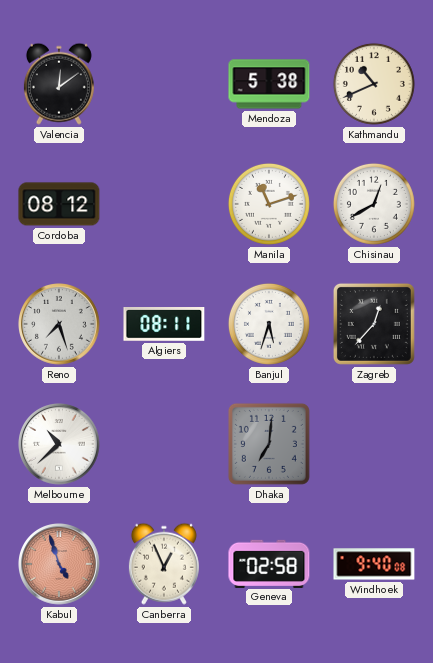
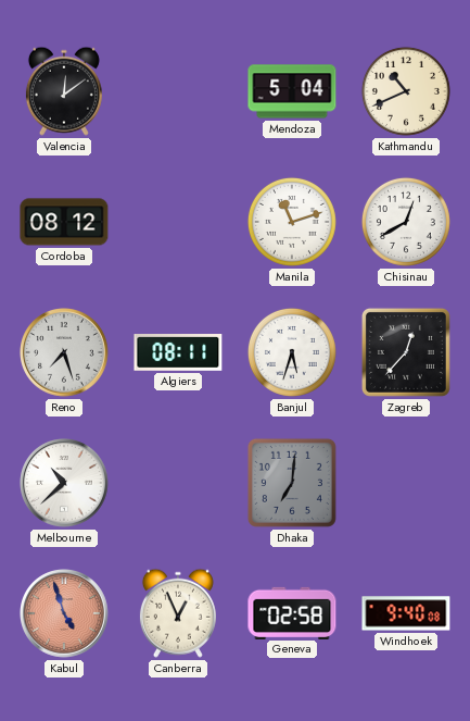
Mendoza: 5:38 -> 5:04
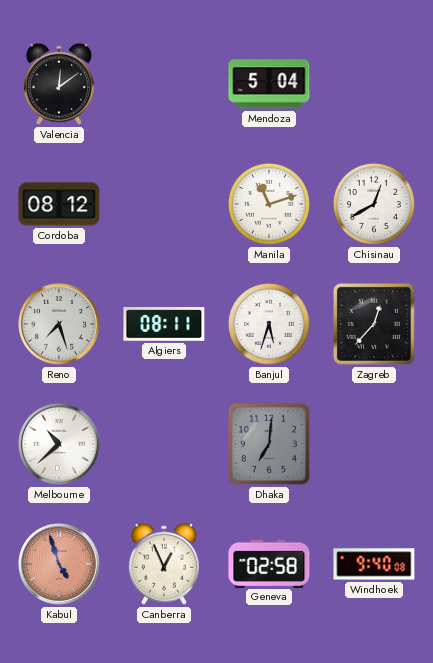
Kathmandu: 10:41 -> none
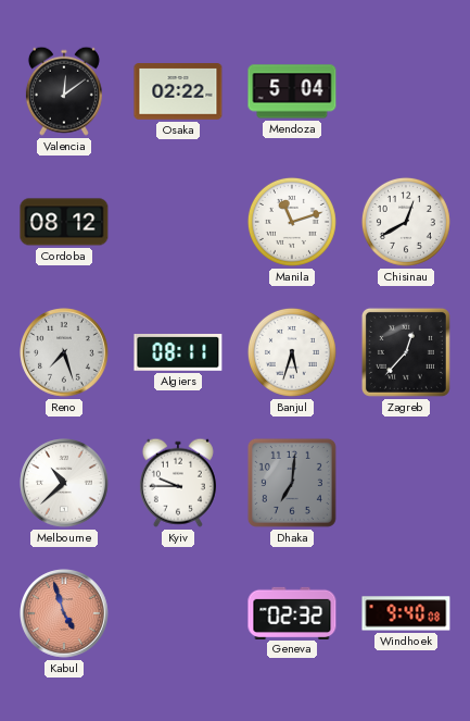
Osaka: none -> 02:22
Kyiv: none -> 9:45
Canberra: 12:56 -> none
Geneva: 02:58 -> 02:32
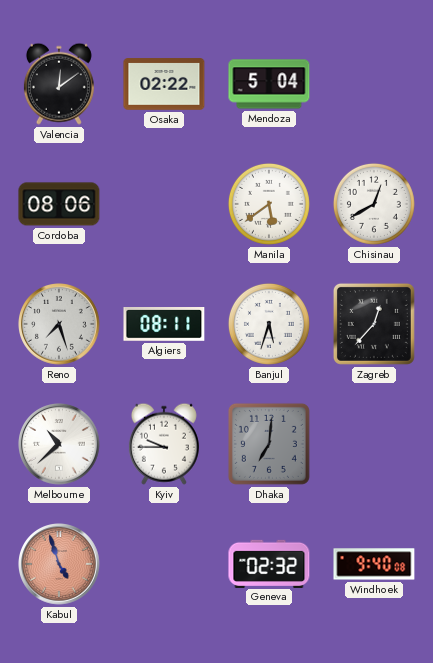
Cordoba: 08:12 -> 08:06
Manila: 11:12 -> 5:39
